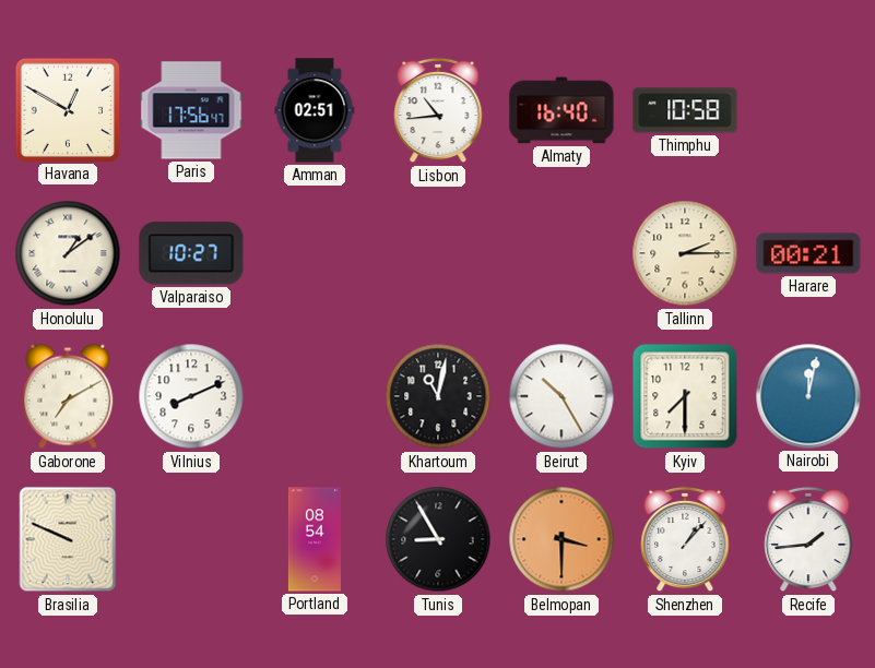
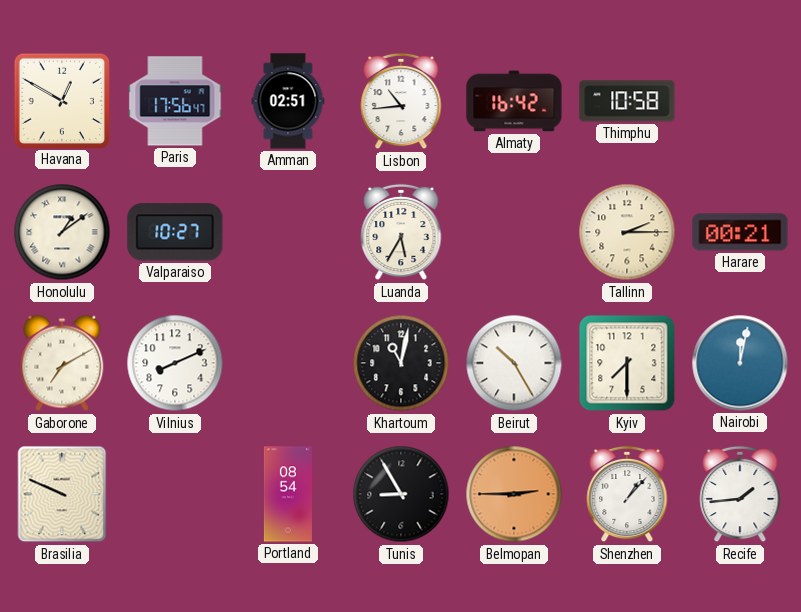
Almaty: 16:40 -> 16:42
Luanda: none -> 5:35
Belmopan: 3:30 -> 2:45
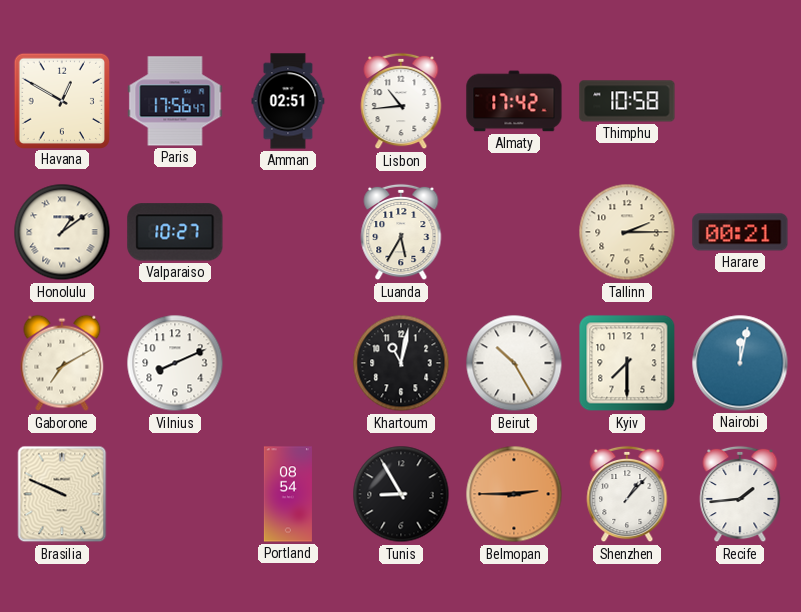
Almaty: 16:42 -> 17:42
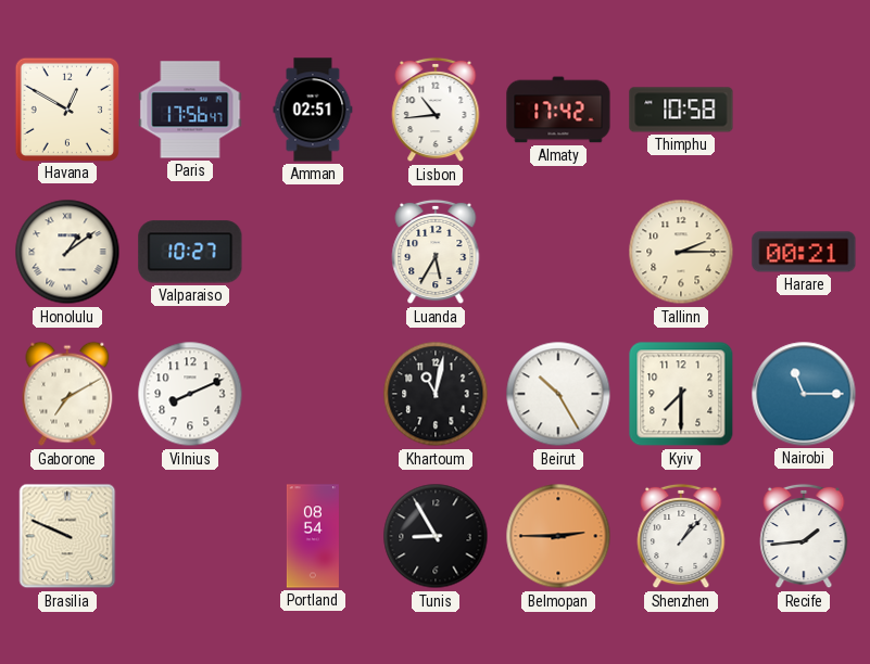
Nairobi: 12:02 -> 11:15
